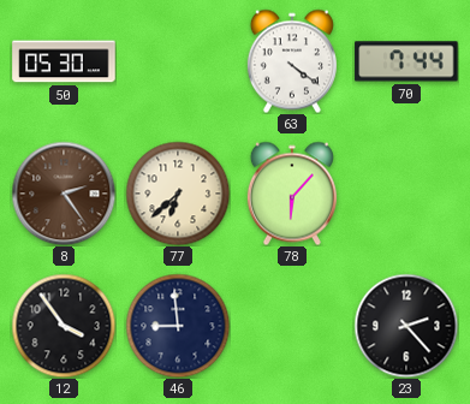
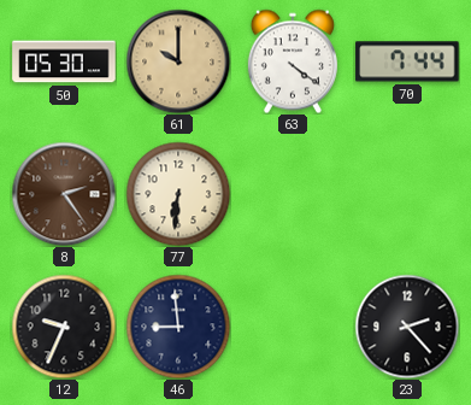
61: none -> 10:00
77: 6:38 -> 6:31
78: 6:07 -> none
12: 3:54 -> 9:34
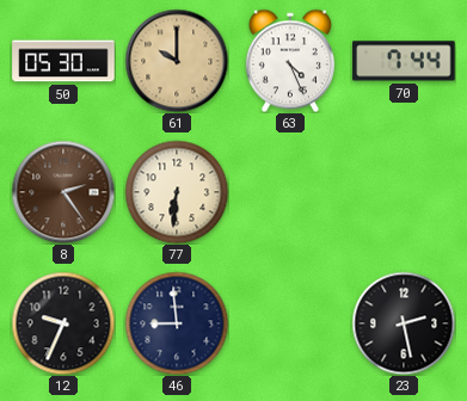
63: 4:21 -> 4:26
23: 2:23 -> 2:28
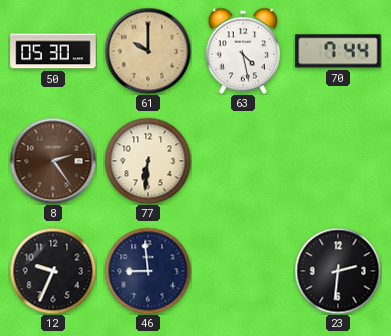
63: 4:26 -> 4:28
23: 2:28 -> 2:31
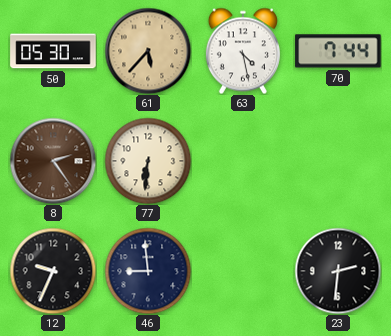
61: 10:00 -> 5:37
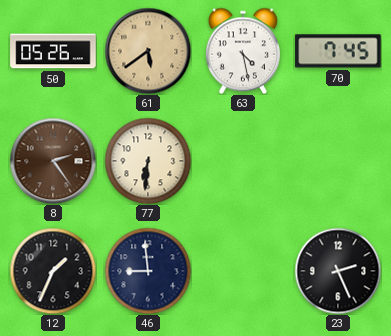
50: 05:30 -> 05:26
61: 5:37 -> 5:39
70: 7:44 -> 7:45
12: 9:34 -> 1:34
23: 2:31 -> 2:26
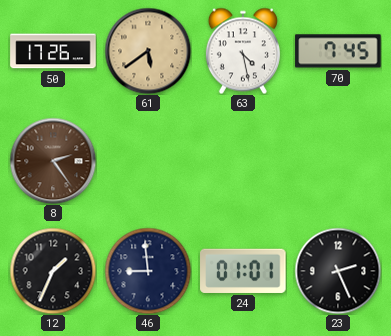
50: 05:26 -> 17:26
77: 6:31 -> none
24: none -> 01:01
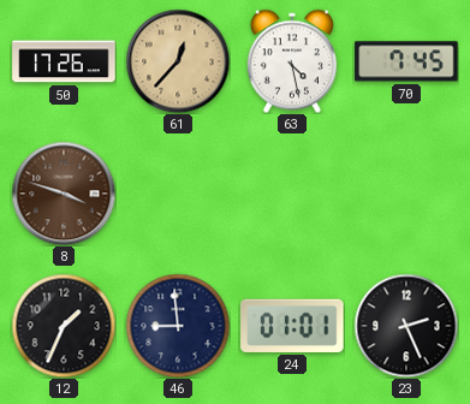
61: 5:39 -> 12:37
8: 2:24 -> 3:48
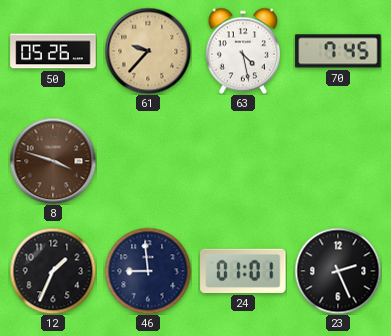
50: 17:26 -> 05:26
61: 12:37 -> 9:37
